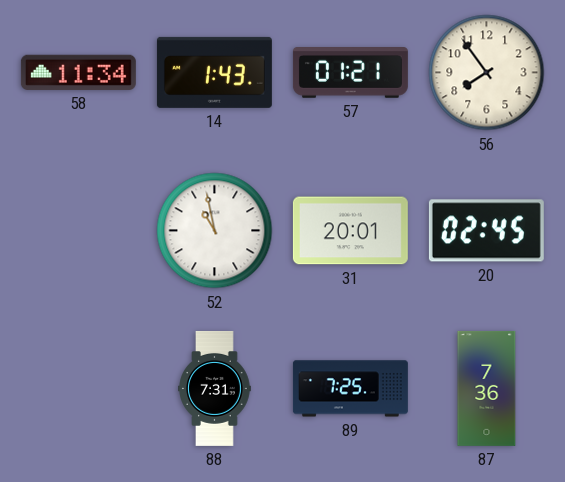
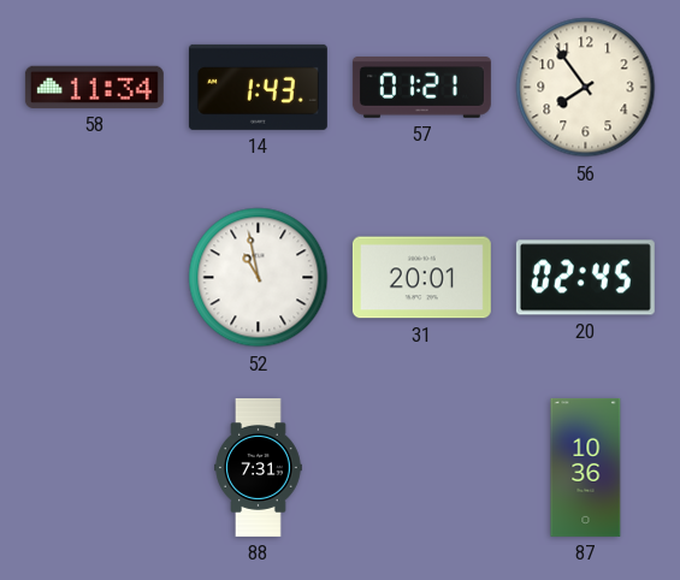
89: 7:25 -> none
87: 7:36 -> 10:36
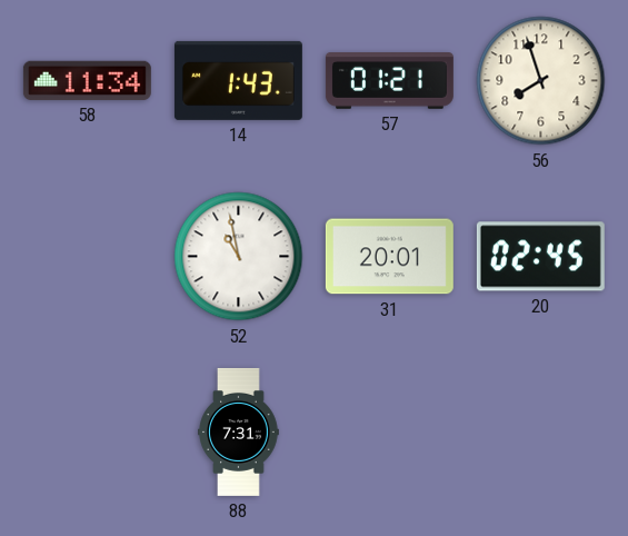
56: 7:54 -> 7:57
87: 10:36 -> none
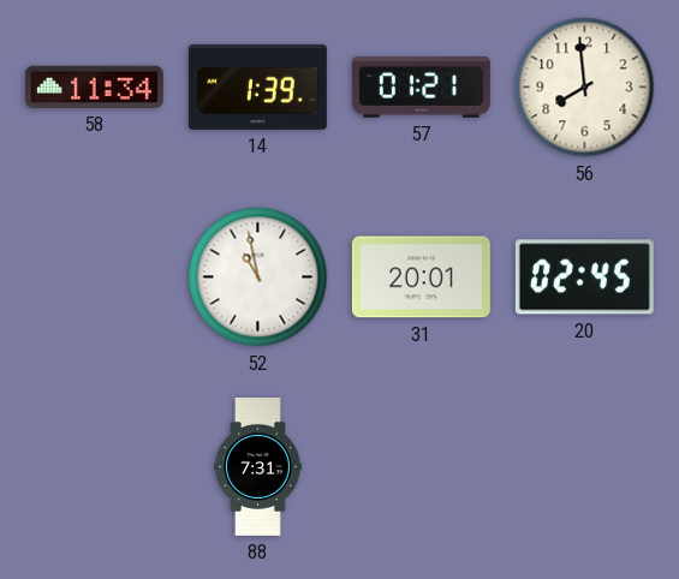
14: 1:43 -> 1:39
56: 7:57 -> 7:59
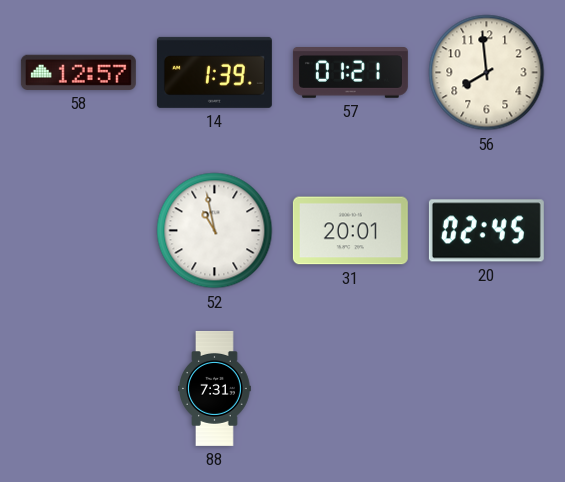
58: 11:34 -> 12:57
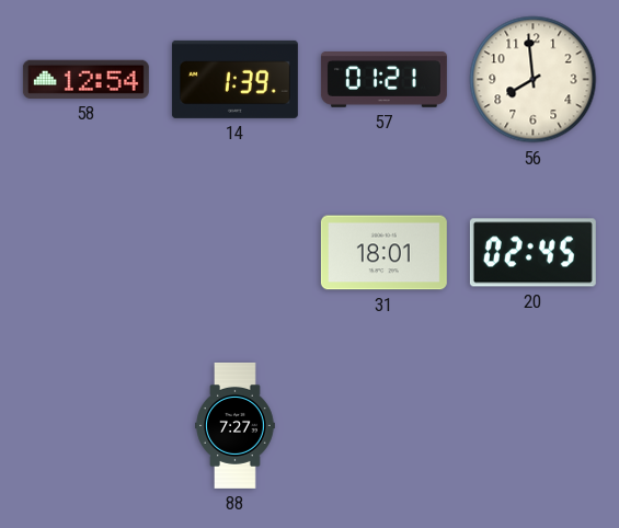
58: 12:57 -> 12:54
52: 10:58 -> none
31: 20:01 -> 18:01
88: 7:31 -> 7:27
